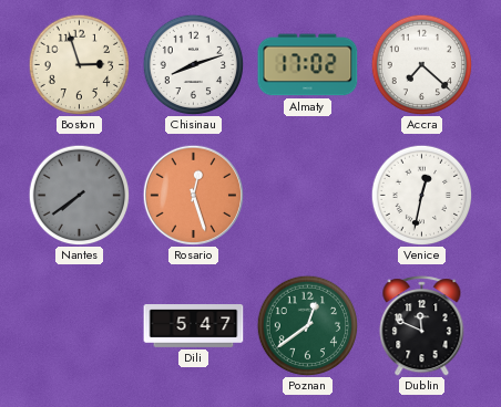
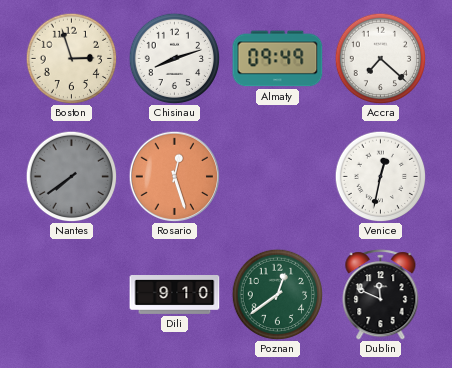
Almaty: 17:02 -> 09:49
Dili: 5:47 -> 9:10
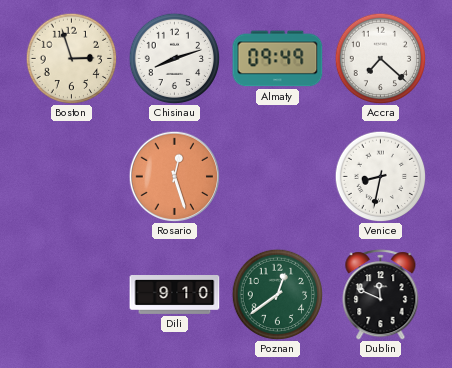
Nantes: 7:39 -> none
Venice: 12:32 -> 8:32
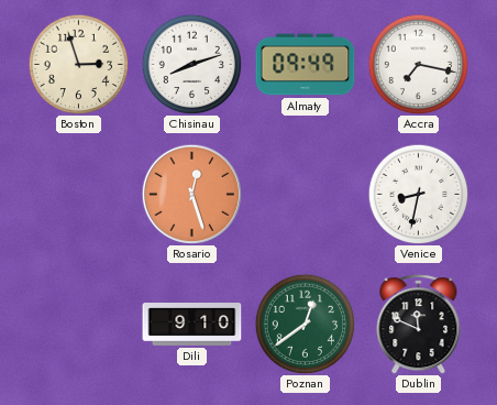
Accra: 7:22 -> 7:17
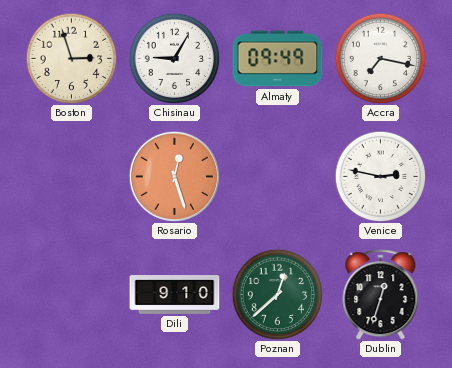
Chisinau: 8:12 -> 9:05
Venice: 8:32 -> 2:47
Poznan: 12:39 -> 12:38
Dublin: 11:49 -> 12:33
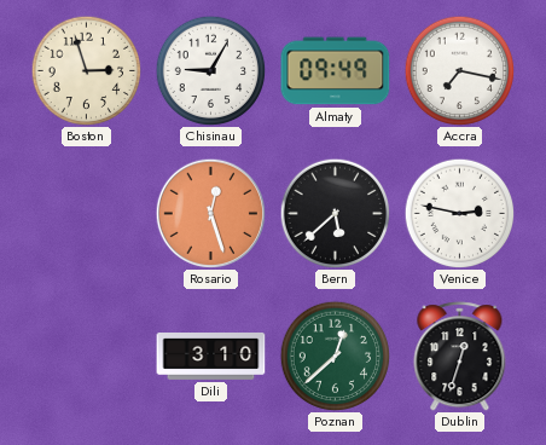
Bern: none -> 5:38
Dili: 9:10 -> 3:10
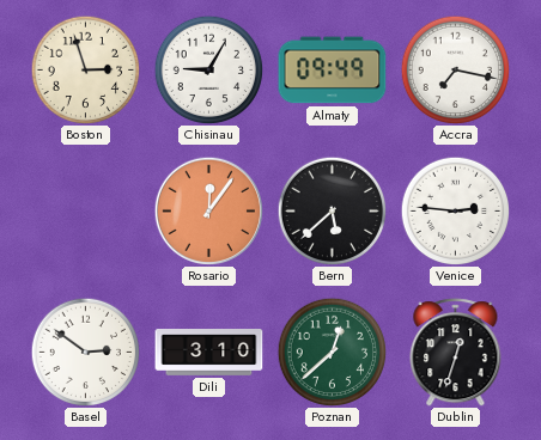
Rosario: 12:27 -> 12:06
Venice: 2:47 -> 2:46
Basel: none -> 2:51
